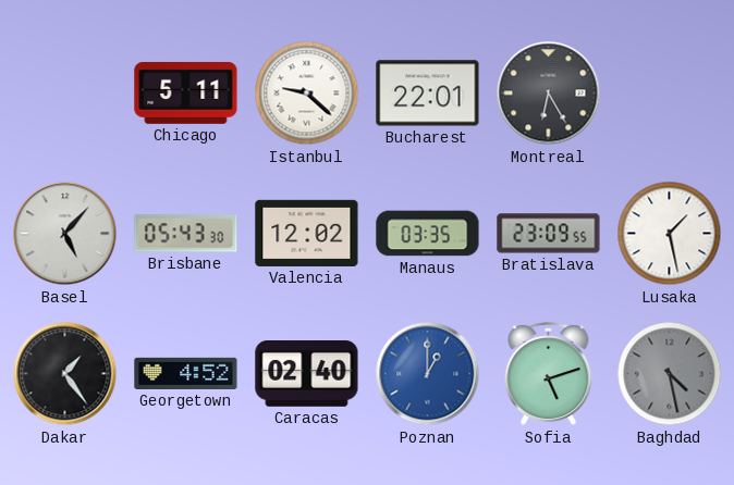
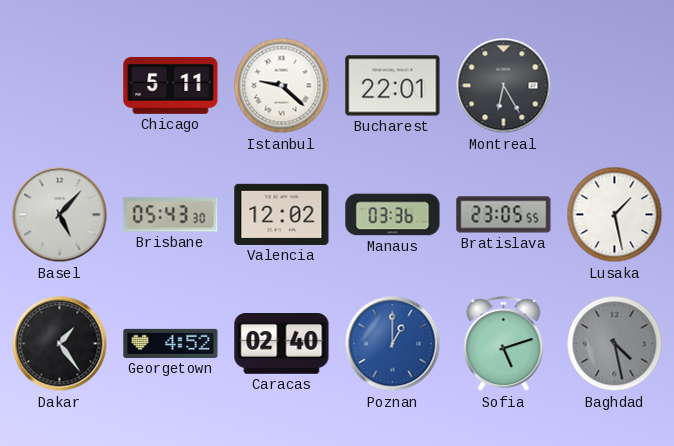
Manaus: 03:35 -> 03:36
Bratislava: 23:09 -> 23:05
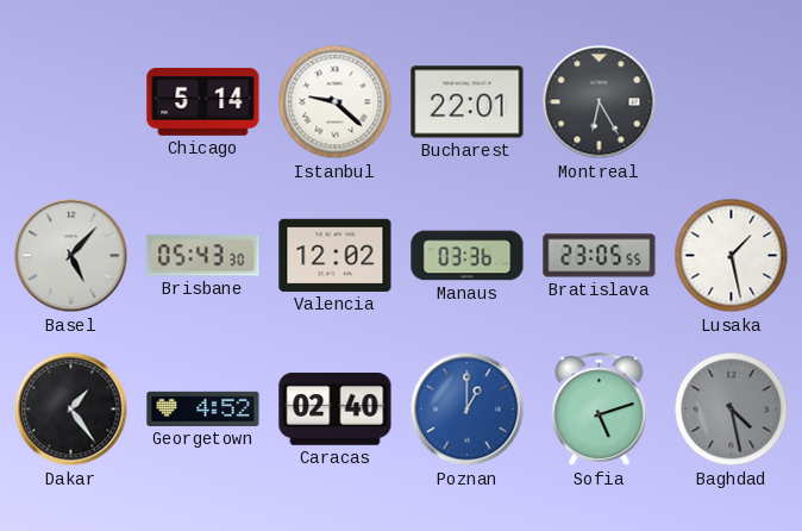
Chicago: 5:11 -> 5:14
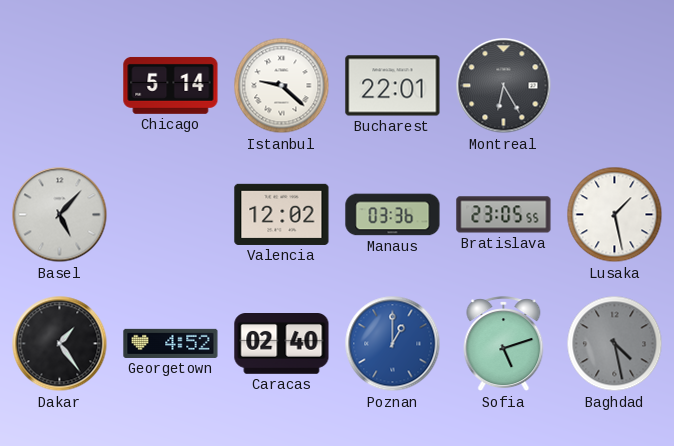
Brisbane: 05:43 -> none
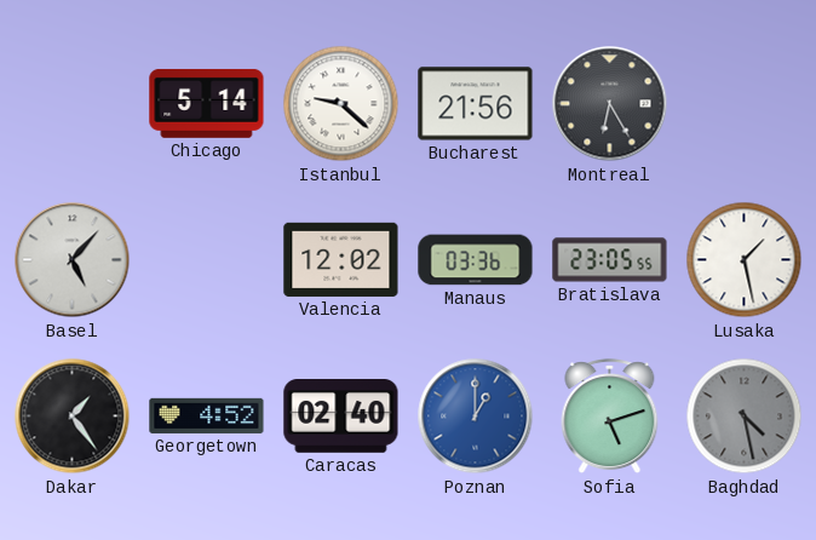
Bucharest: 22:01 -> 21:56
